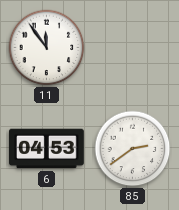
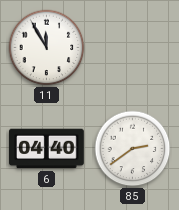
11: 11:54 -> 11:55
6: 04:53 -> 04:40
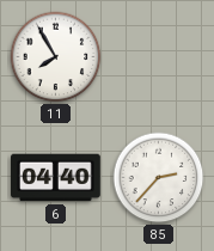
11: 11:55 -> 7:55
85: 2:39 -> 2:37
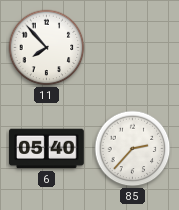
11: 7:55 -> 7:53
6: 04:40 -> 05:40
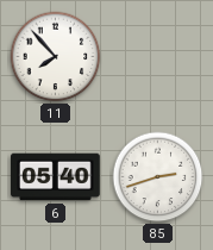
85: 2:37 -> 2:42
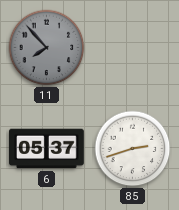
11 dial: white -> grey
6: 05:40 -> 05:37
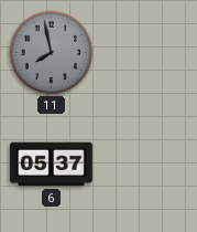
11: 7:53 -> 7:58
85: 2:42 -> none
